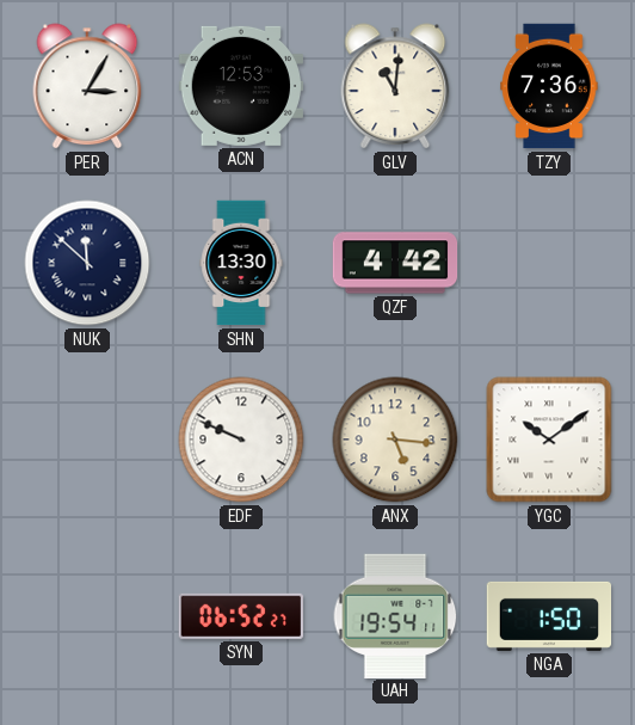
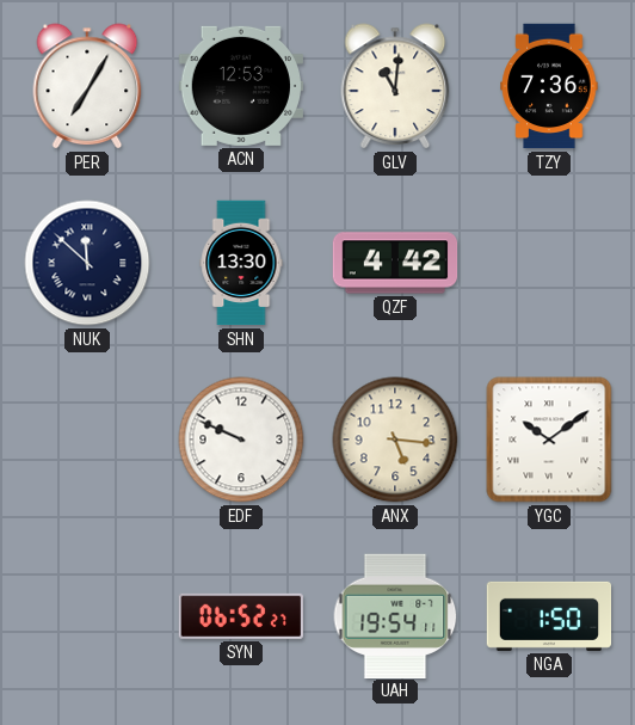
PER: 3:05 -> 7:05
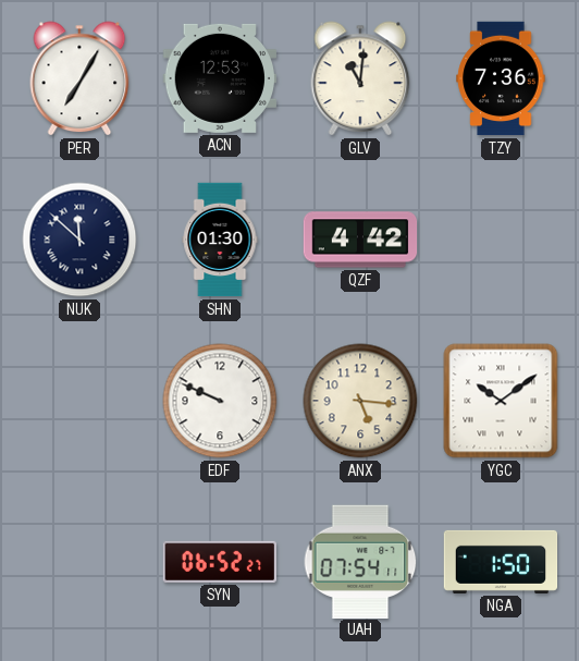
SHN: 13:30 -> 01:30
UAH: 19:54 -> 07:54
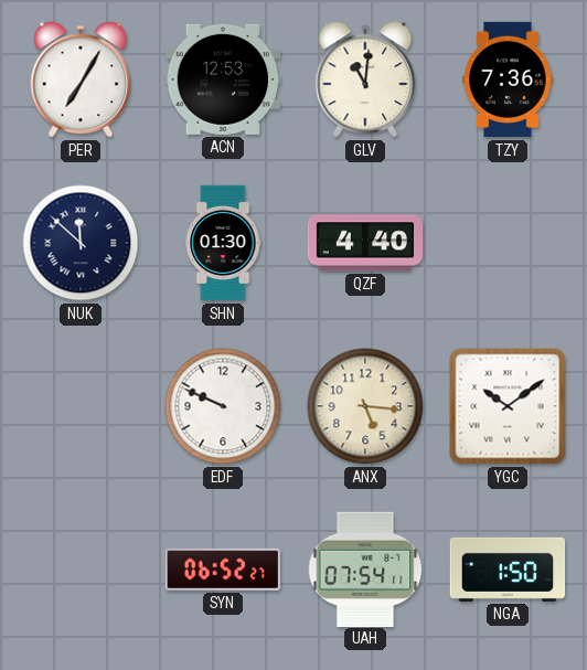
QZF: 4:42 -> 4:40
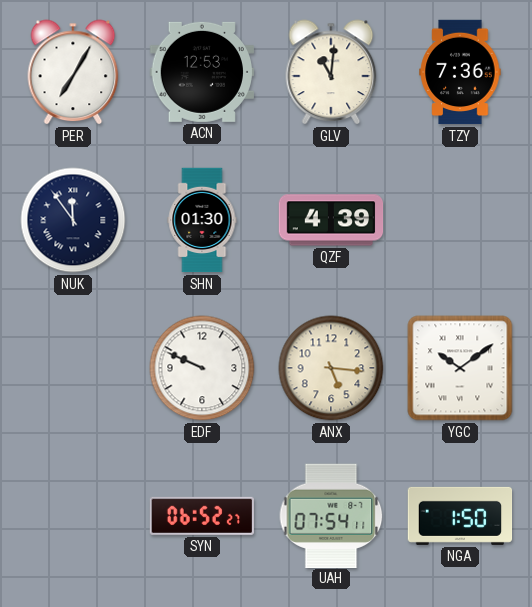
NUK: 11:52 -> 11:54
QZF: 4:40 -> 4:39
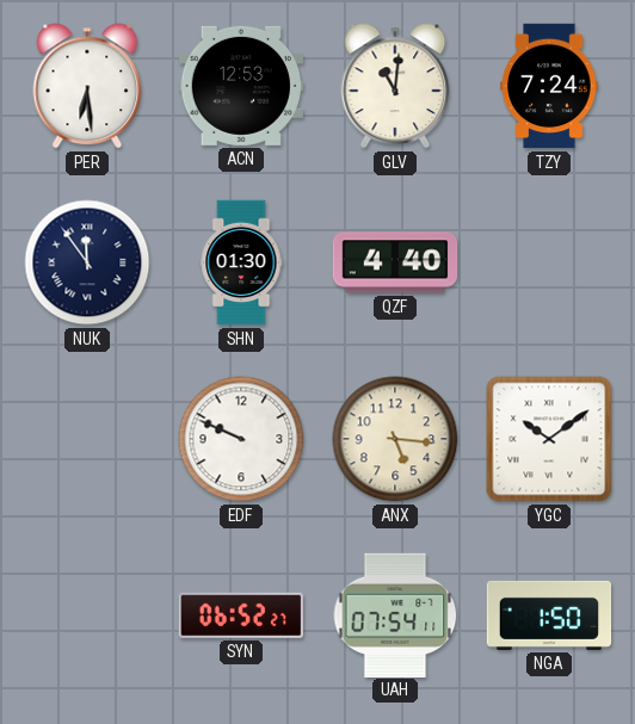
PER: 7:05 -> 6:29
TZY: 7:36 -> 7:24
QZF: 4:39 -> 4:40
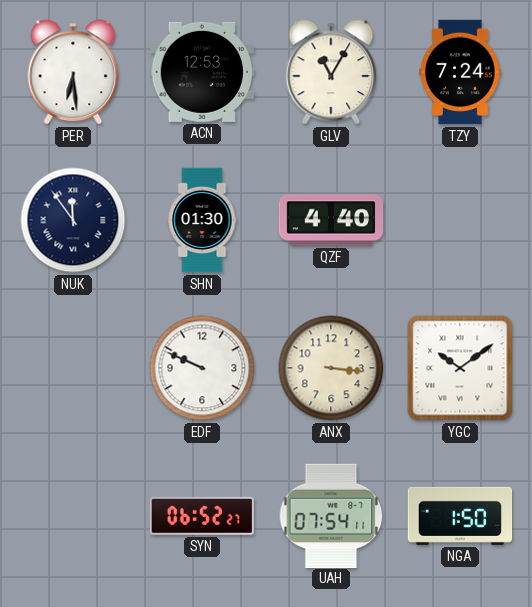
GLV: 11:01 -> 11:05
ANX: 5:16 -> 3:16
